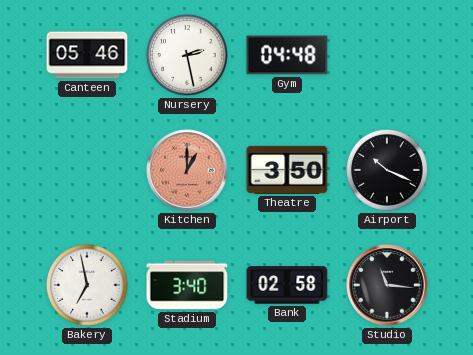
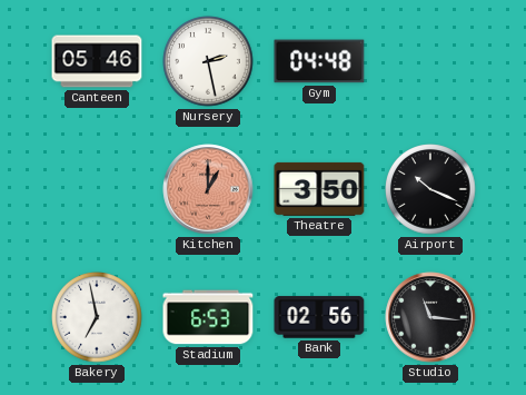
Stadium: 3:40 -> 6:53
Bank: 02:58 -> 02:56
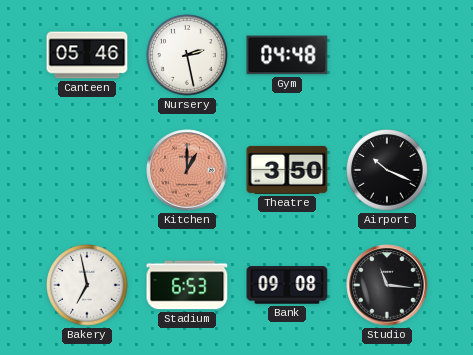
Bank: 02:56 -> 09:08
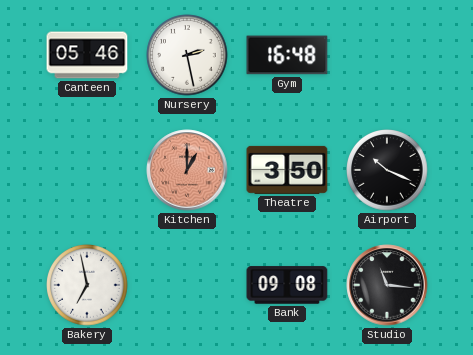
Gym: 04:48 -> 16:48
Stadium: 6:53 -> none
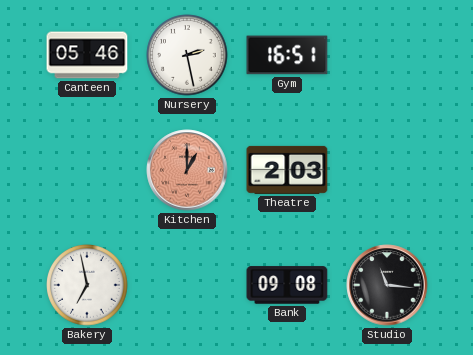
Gym: 16:48 -> 16:51
Theatre: 3:50 -> 2:03
Airport: 10:19 -> none
